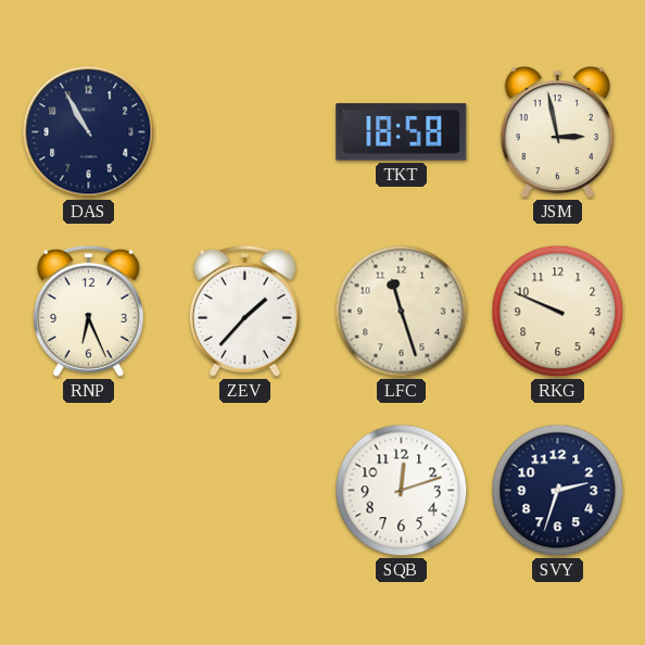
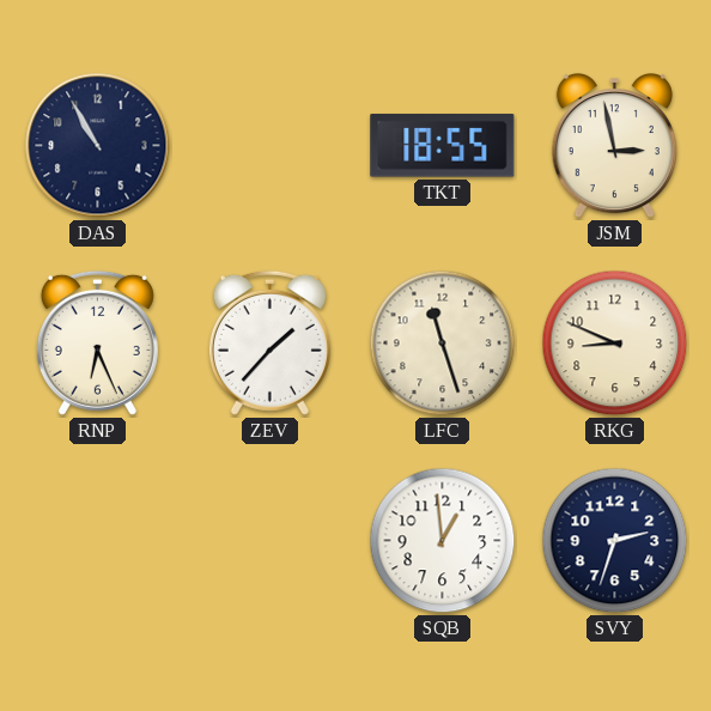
TKT: 18:58 -> 18:55
RKG: 9:49 -> 8:49
SQB: 12:12 -> 12:59
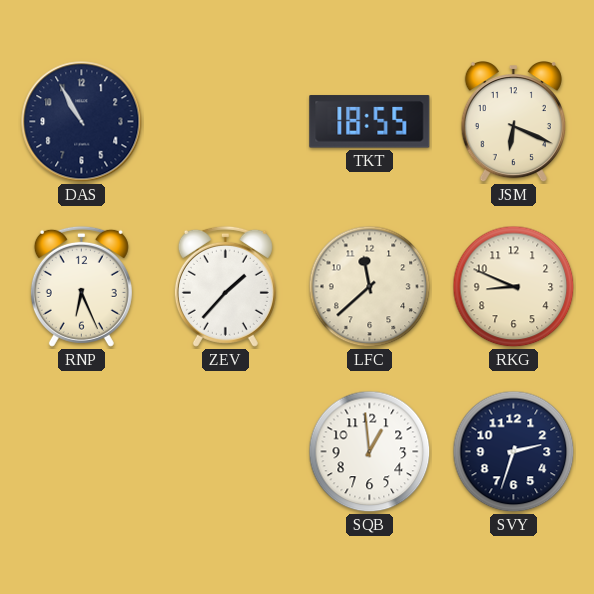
JSM: 2:58 -> 6:19
LFC: 11:27 -> 11:38
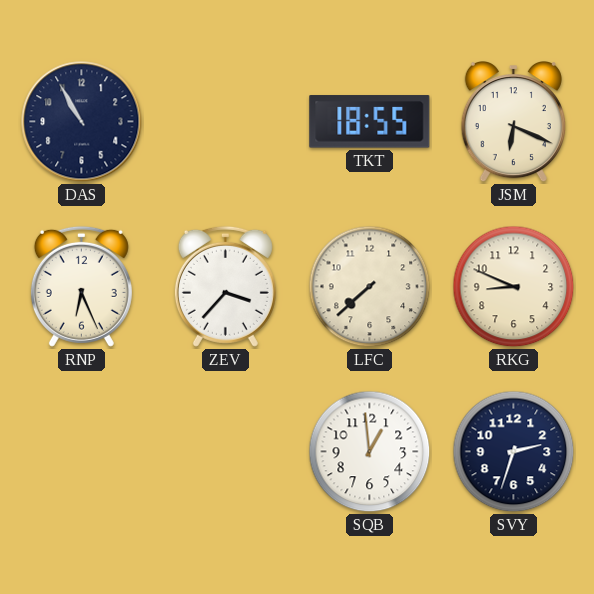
ZEV: 1:37 -> 3:37
LFC: 11:38 -> 7:38
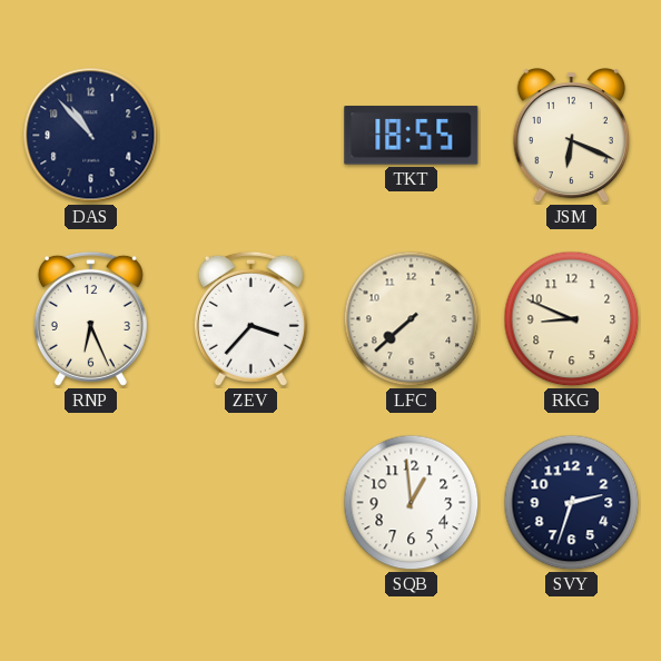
DAS: 10:55 -> 10:53
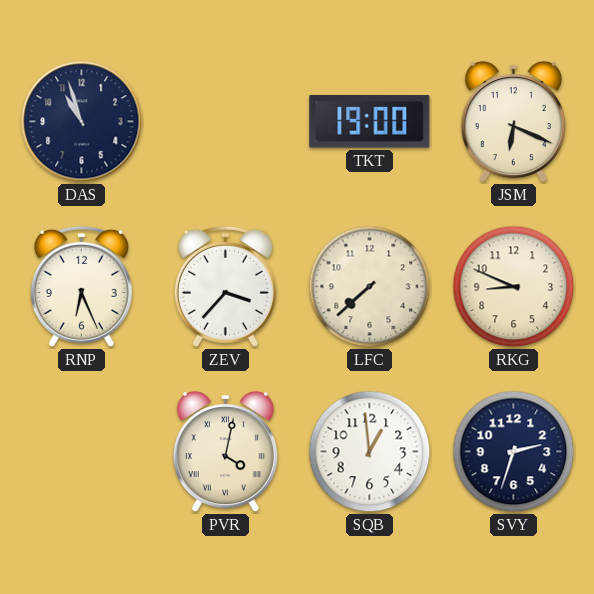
DAS: 10:53 -> 10:57
TKT: 18:55 -> 19:00
PVR: none -> 4:02
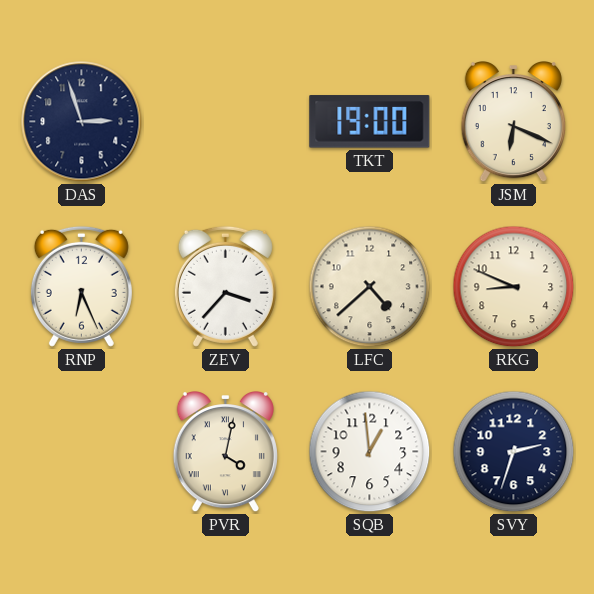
DAS: 10:57 -> 2:57
LFC: 7:38 -> 4:38
